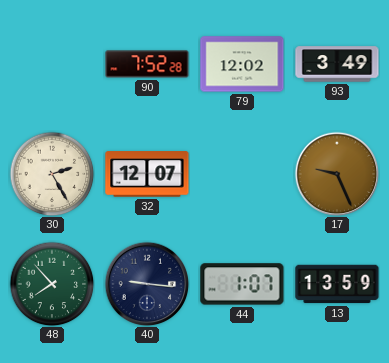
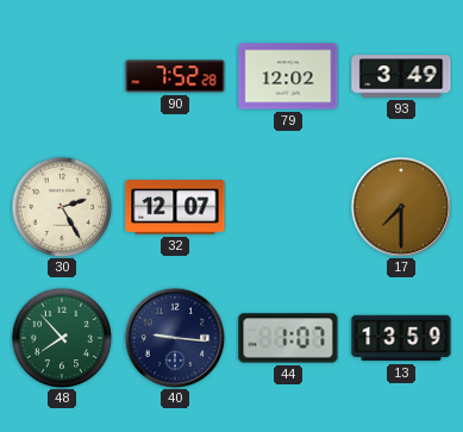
17: 9:26 -> 7:30
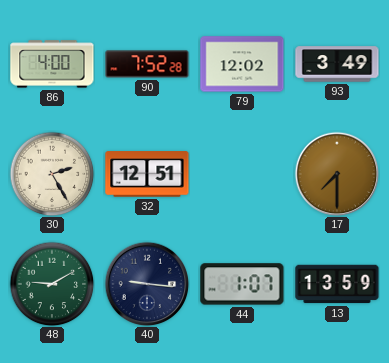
86: none -> 4:00
32: 12:07 -> 12:51
48: 7:53 -> 9:10
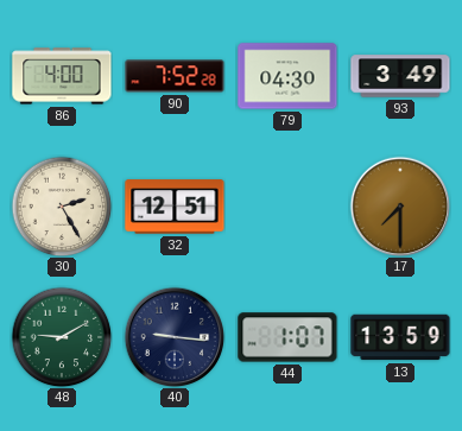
79: 12:02 -> 04:30
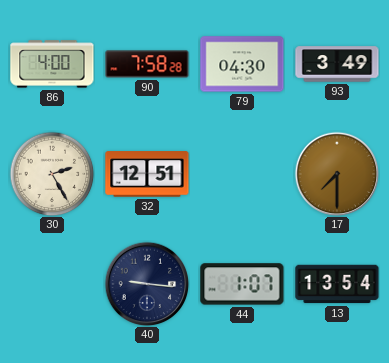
90: 7:52 -> 7:58
48: 9:10 -> none
13: 13:59 -> 13:54
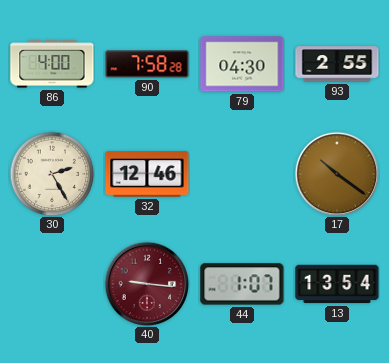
93: 3:49 -> 2:55
32: 12:51 -> 12:46
17: 7:30 -> 10:21
40 dial: navy -> burgundy
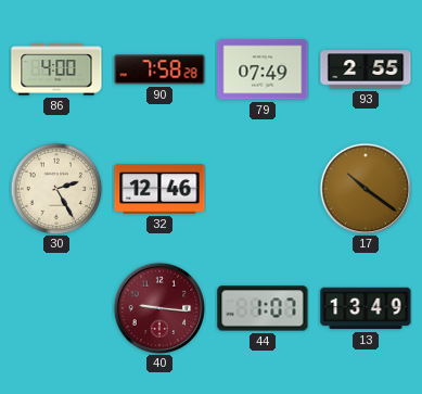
79: 04:30 -> 07:49
13: 13:54 -> 13:49
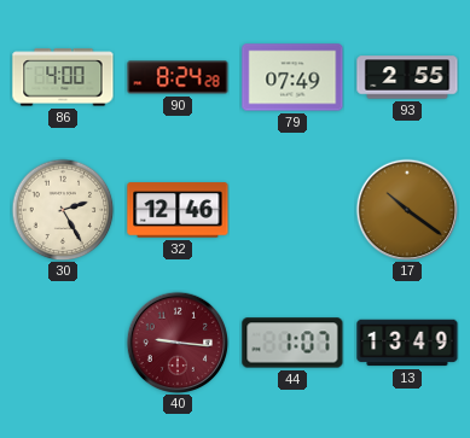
90: 7:58 -> 8:24
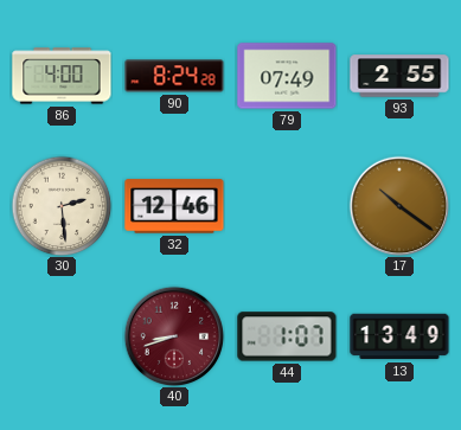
30: 2:25 -> 2:29
40: 9:16 -> 8:42
